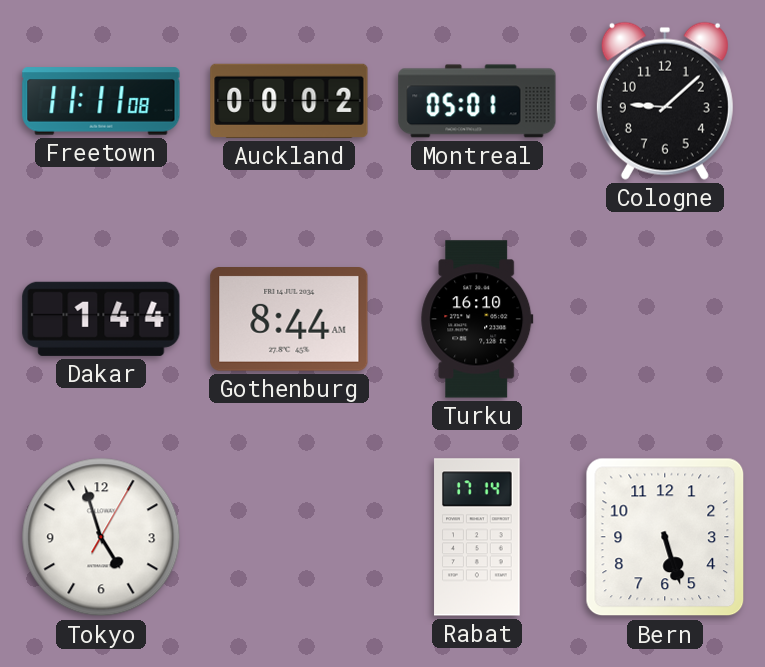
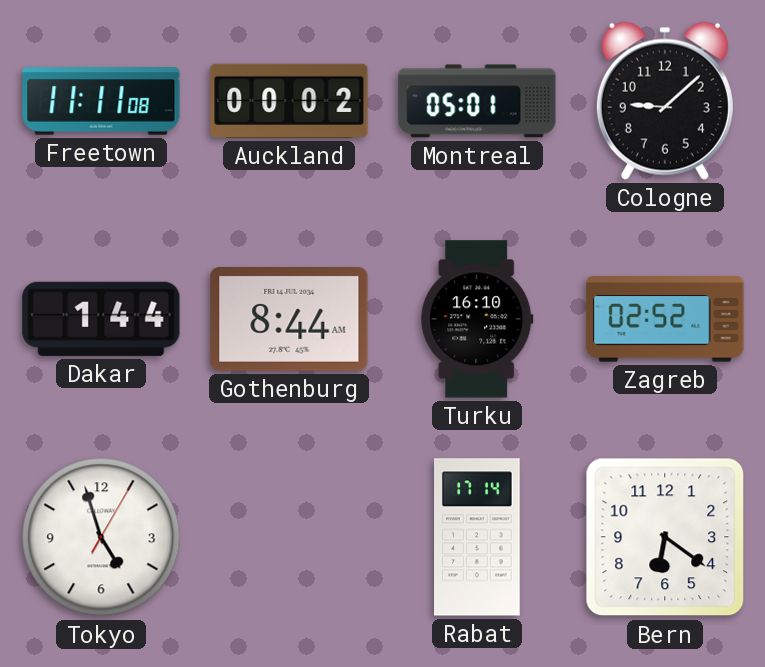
Zagreb: none -> 02:52
Bern: 5:27 -> 6:21
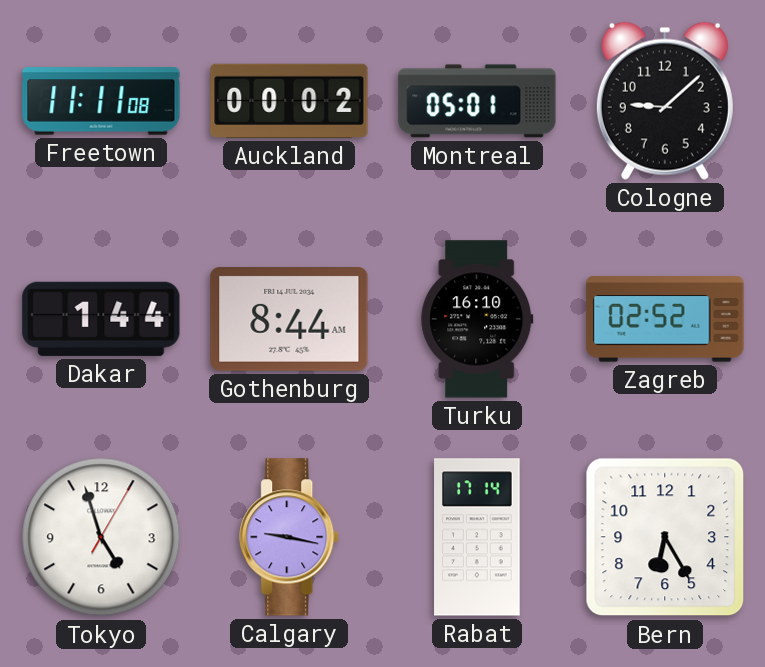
Calgary: none -> 9:17
Bern: 6:21 -> 6:25
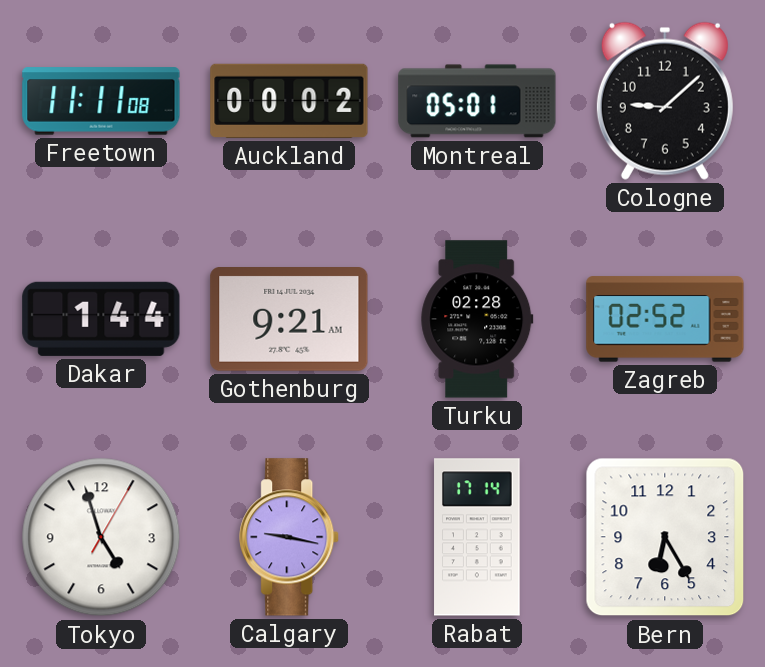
Gothenburg: 8:44 -> 9:21
Turku: 16:10 -> 02:28
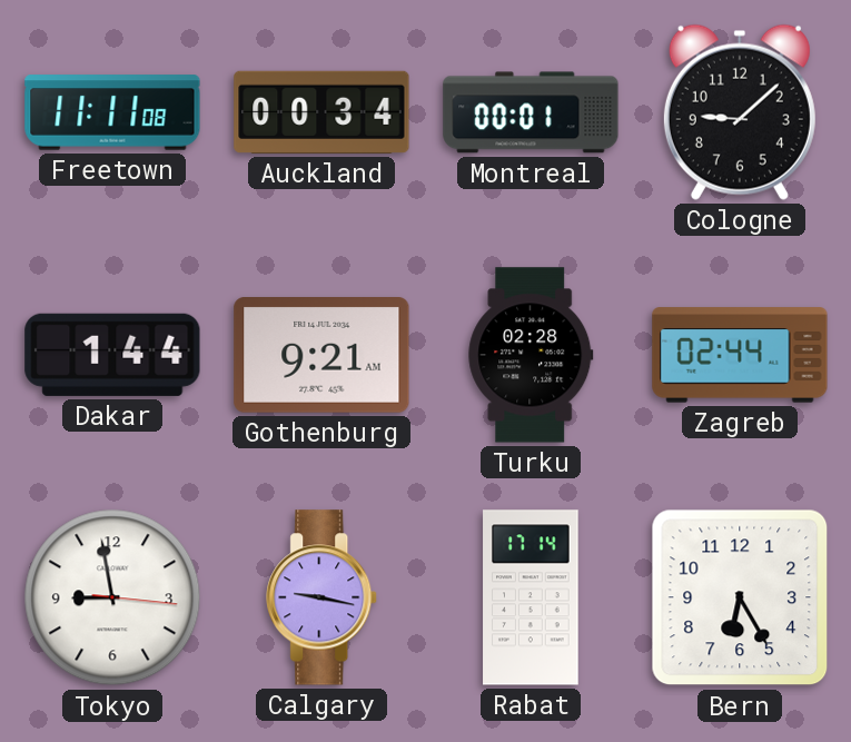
Auckland: 00:02 -> 00:34
Montreal: 05:01 -> 00:01
Zagreb: 02:52 -> 02:44
Tokyo: 4:57 -> 8:58
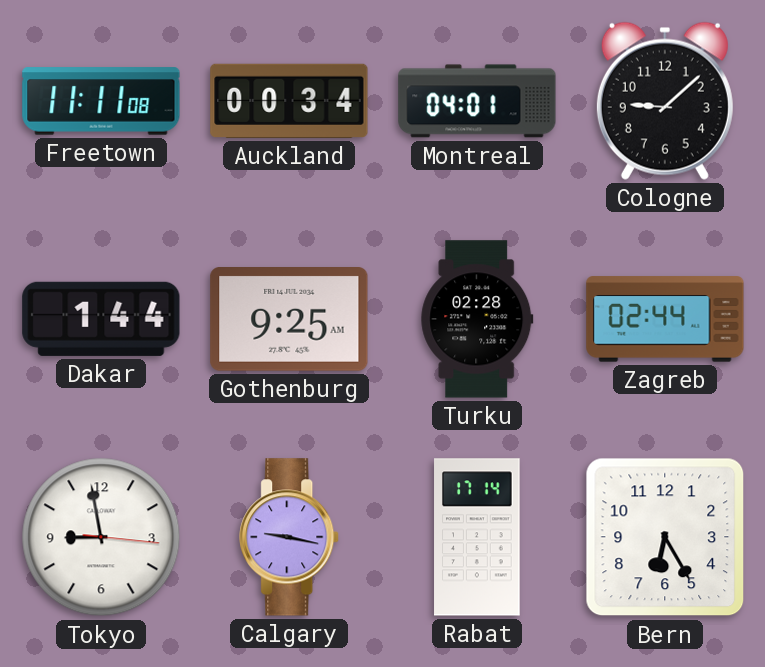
Montreal: 00:01 -> 04:01
Gothenburg: 9:21 -> 9:25
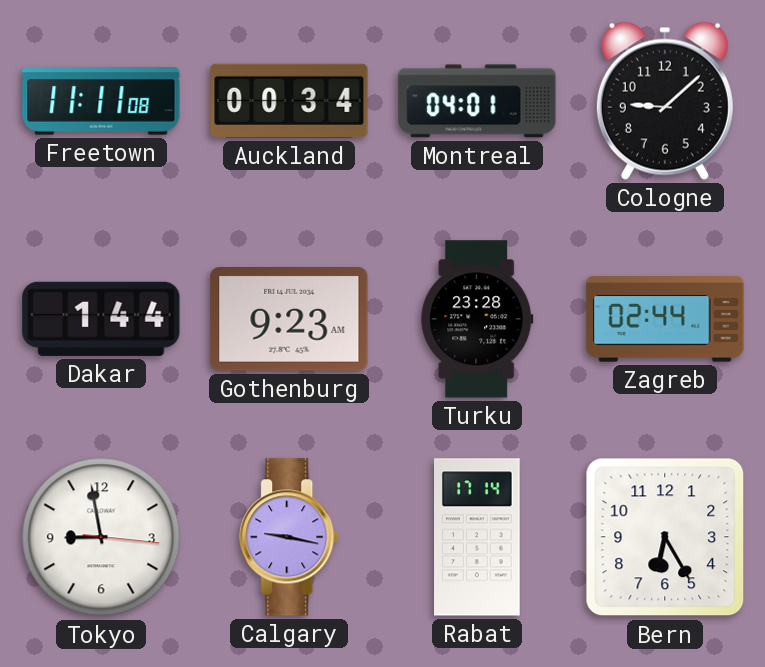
Gothenburg: 9:25 -> 9:23
Turku: 02:28 -> 23:28
